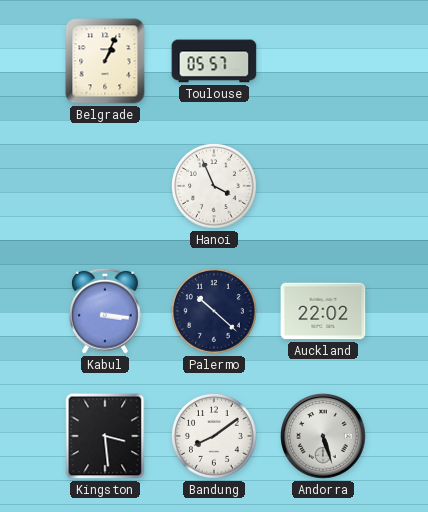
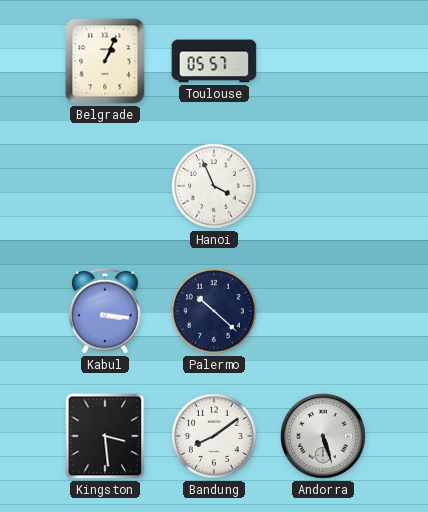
Auckland: 22:02 -> none
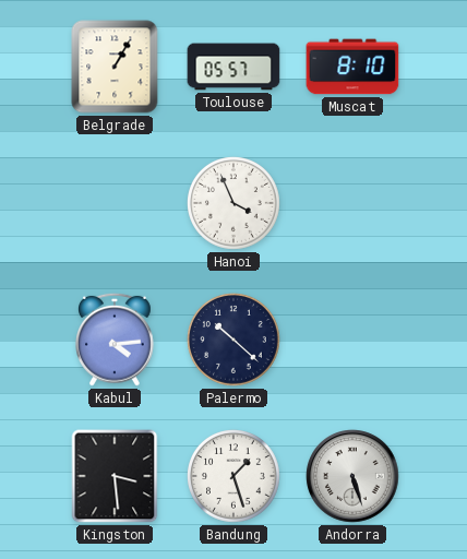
Belgrade: 1:04 -> 1:05
Muscat: none -> 8:10
Kabul: 3:16 -> 4:14
Bandung: 8:09 -> 1:27
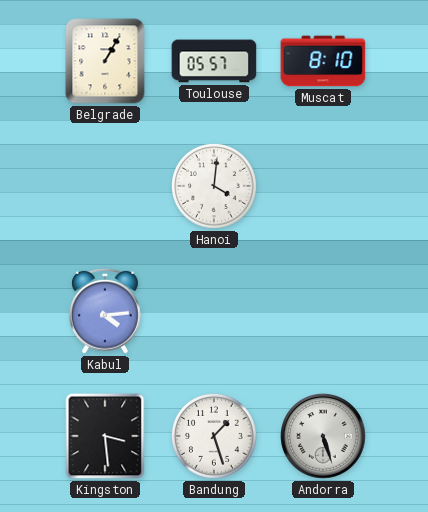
Hanoi: 3:56 -> 4:01
Palermo: 10:22 -> none
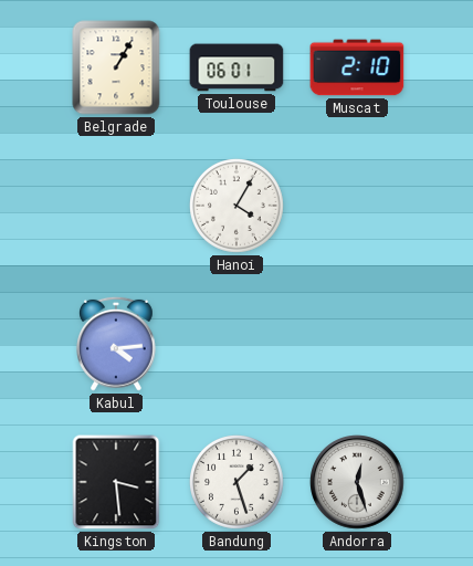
Toulouse: 05:57 -> 06:01
Muscat: 8:10 -> 2:10
Hanoi: 4:01 -> 4:05
Andorra: 5:27 -> 12:27
